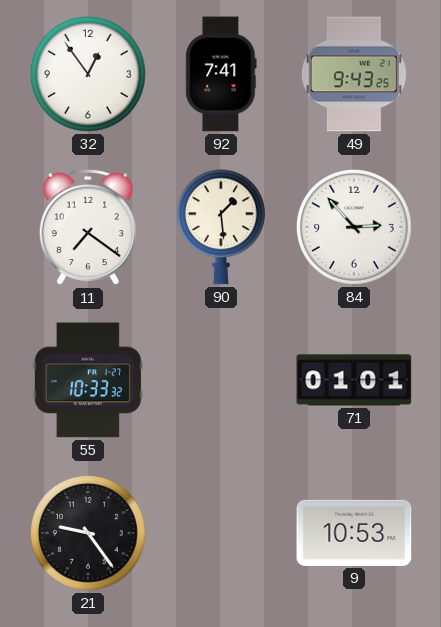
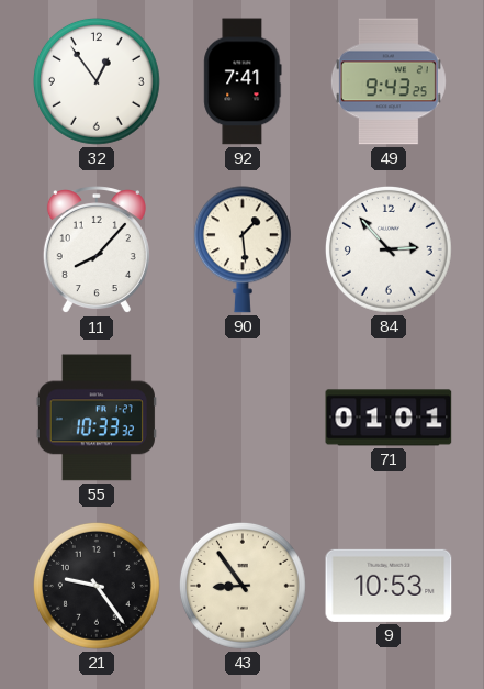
11: 7:21 -> 8:07
43: none -> 8:54
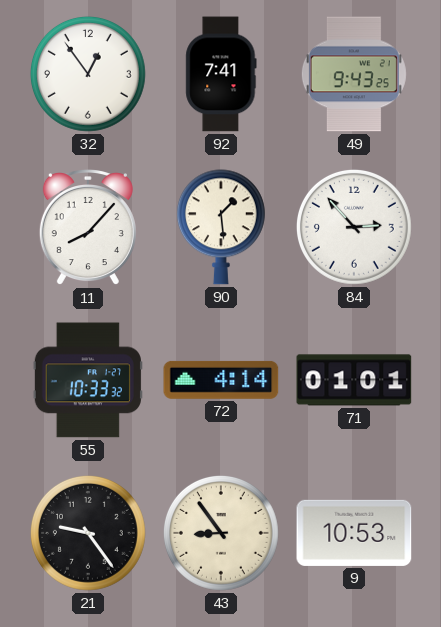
72: none -> 4:14
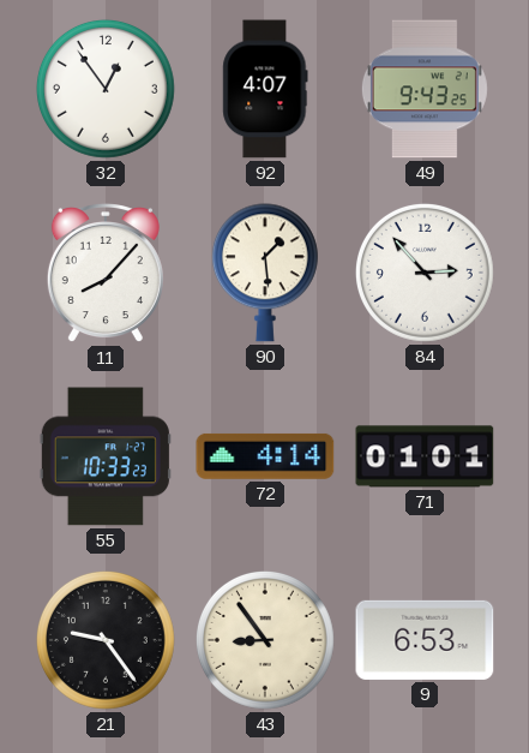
92: 7:41 -> 4:07
55: 10:33:32 -> 10:33:23
9: 10:53 -> 6:53
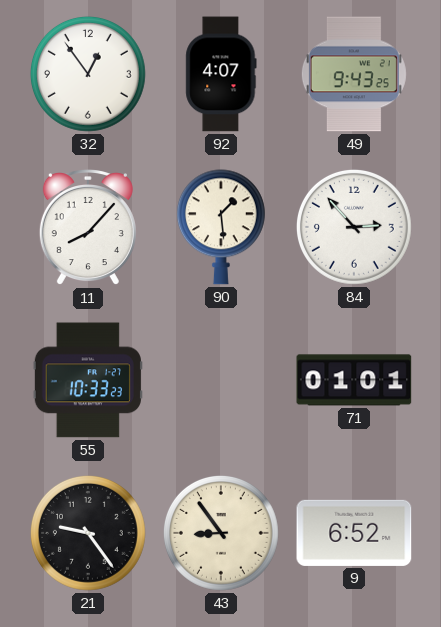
72: 4:14 -> none
9: 6:53 -> 6:52
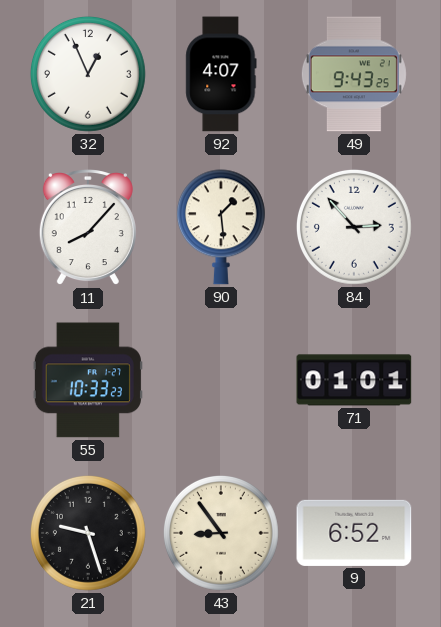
32: 12:54 -> 12:56
21: 9:24 -> 9:27
